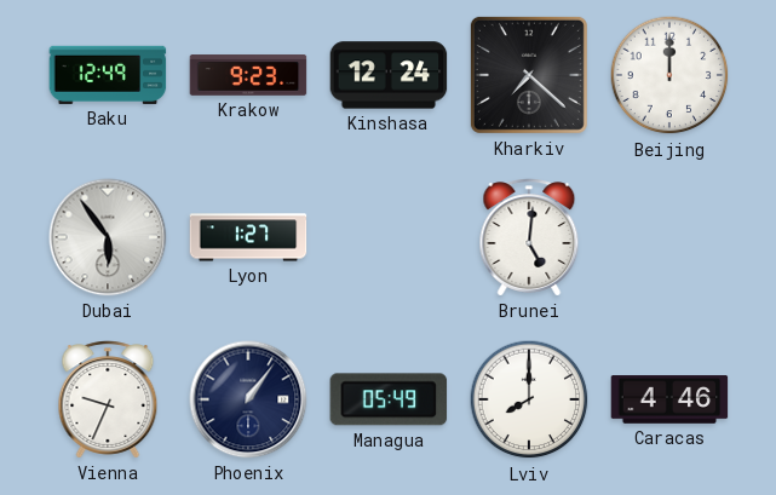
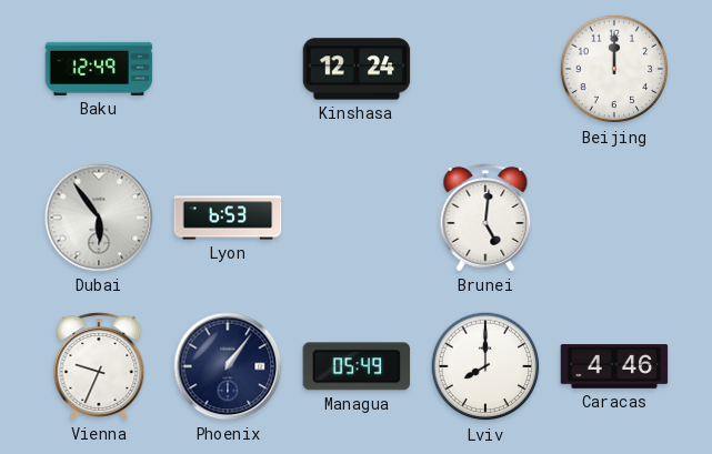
Krakow: 9:23 -> none
Kharkiv: 7:22 -> none
Lyon: 1:27 -> 6:53
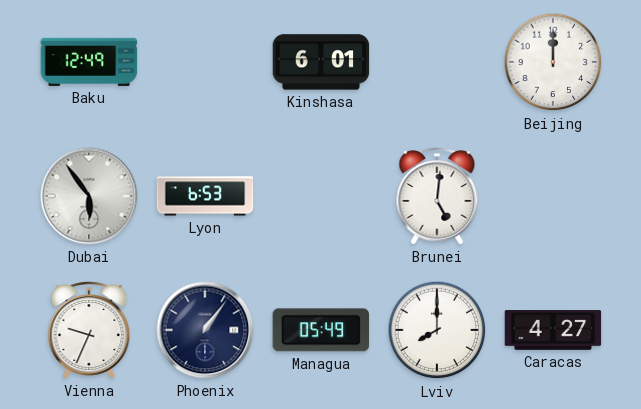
Kinshasa: 12:24 -> 6:01
Caracas: 4:46 -> 4:27
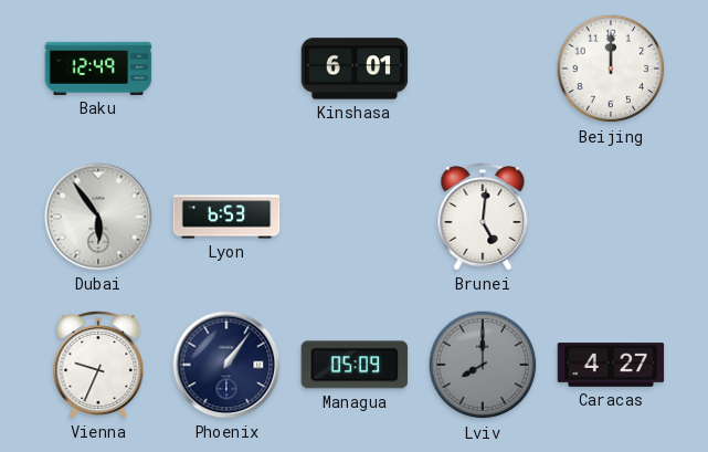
Managua: 05:49 -> 05:09
Lviv dial: white -> grey
